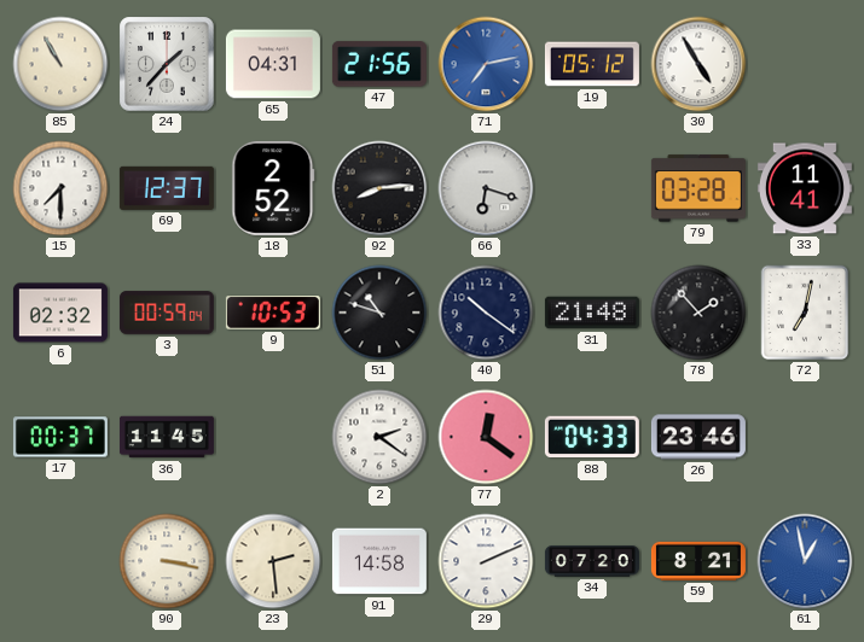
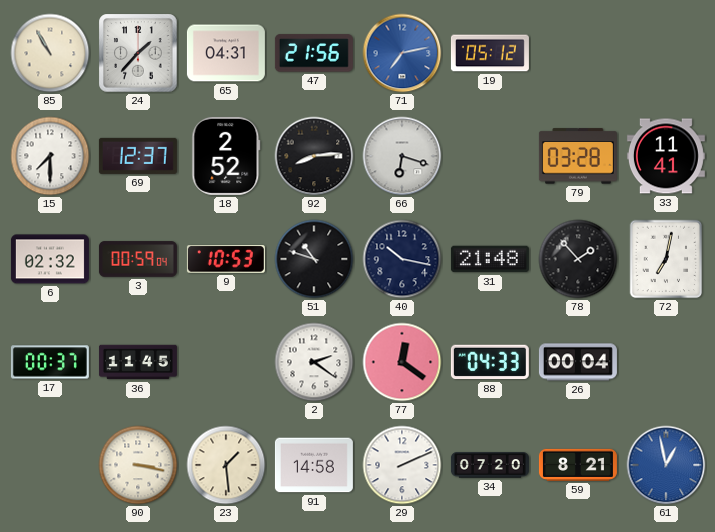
30: 4:55 -> none
40: 10:21 -> 10:17
26: 23:46 -> 00:04
23: 2:29 -> 1:29
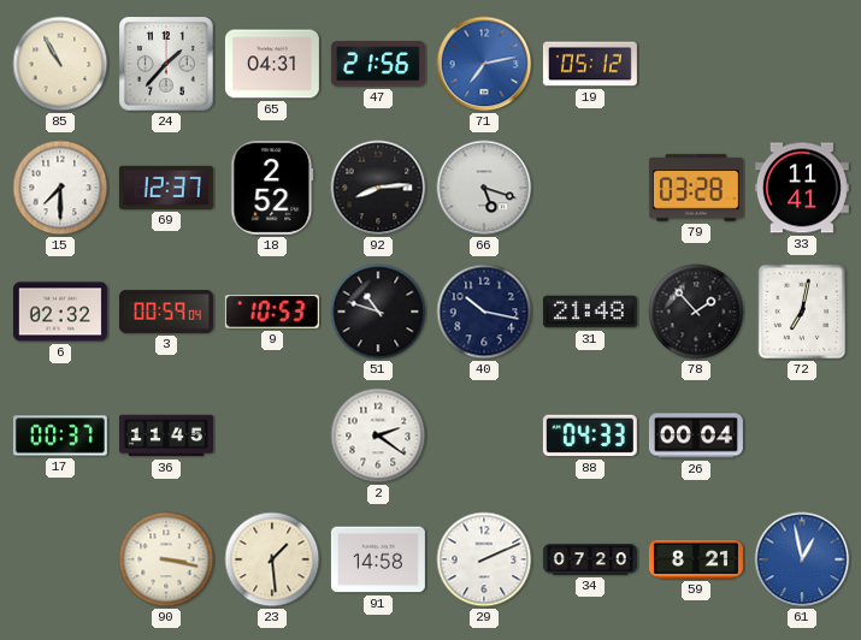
66: 6:18 -> 5:18
77: 12:21 -> none
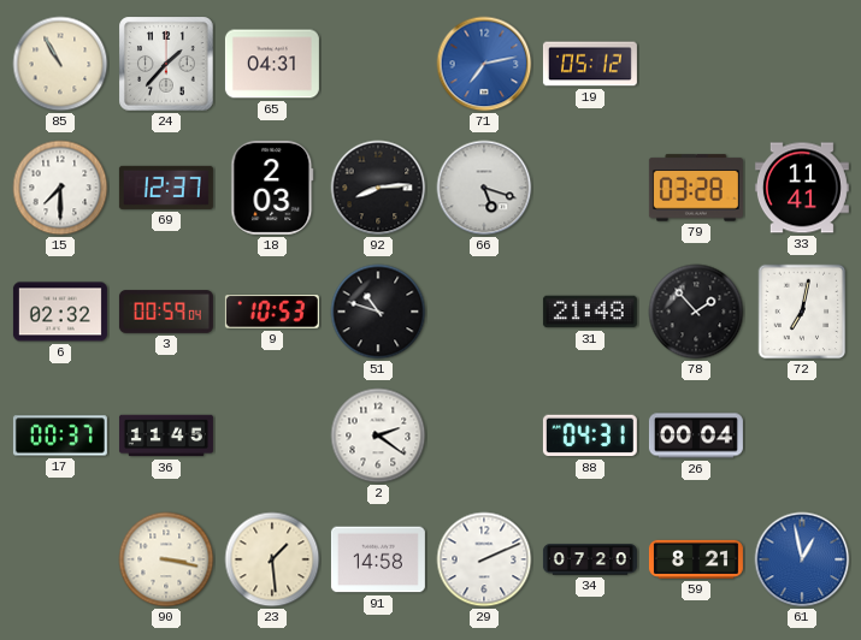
47: 21:56 -> none
18: 2:52 -> 2:03
40: 10:17 -> none
88: 04:33 -> 04:31
